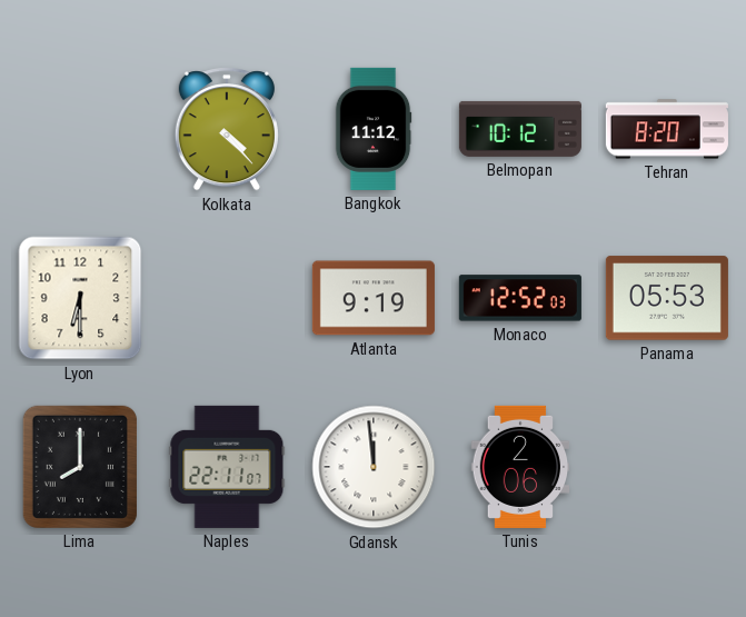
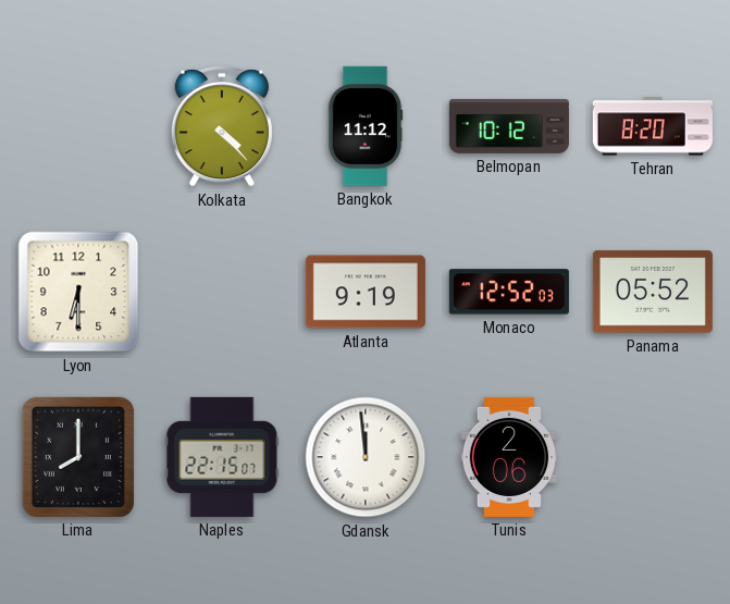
Panama: 05:53 -> 05:52
Naples: 22:11 -> 22:15
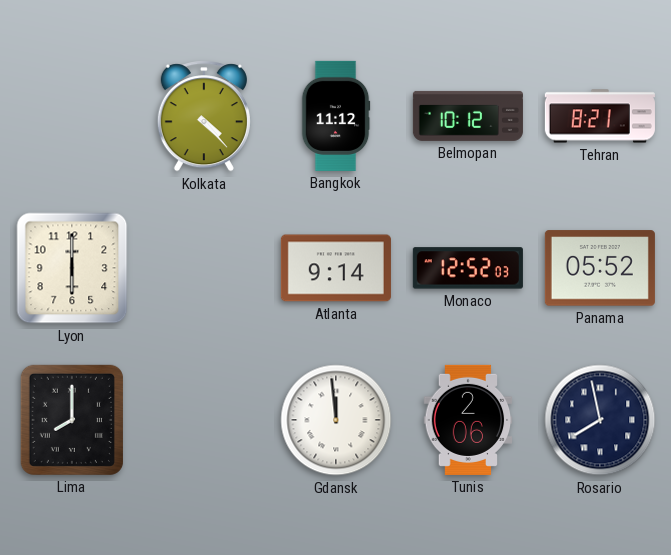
Tehran: 8:20 -> 8:21
Lyon: 6:30 -> 6:00
Atlanta: 9:19 -> 9:14
Naples: 22:15 -> none
Rosario: none -> 7:58
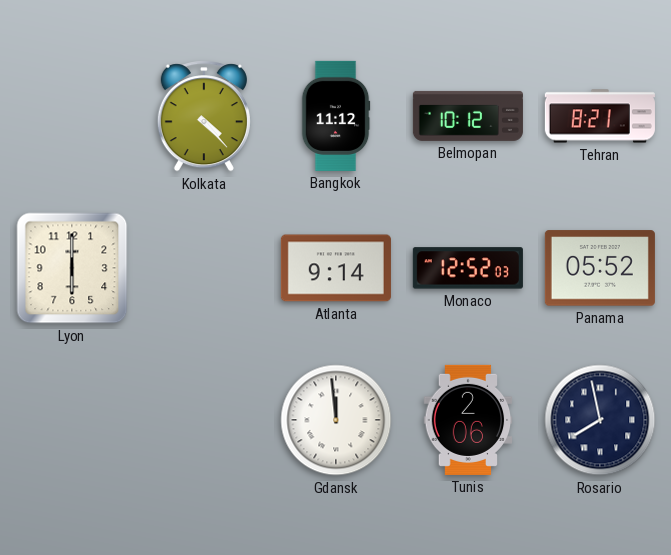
Lima: 8:00 -> none
